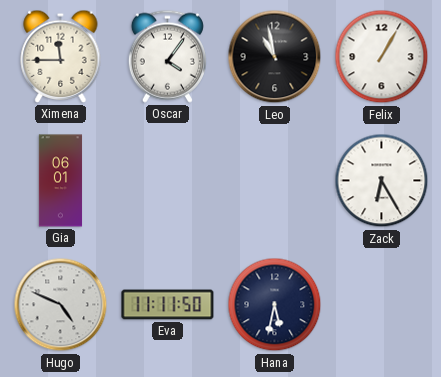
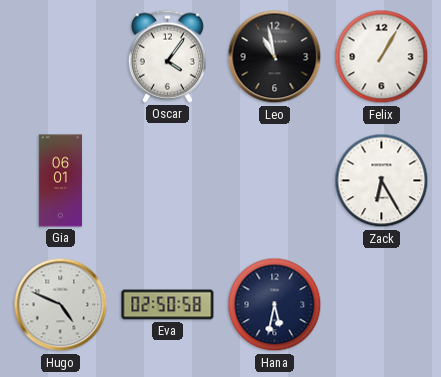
Ximena: 11:45 -> none
Eva: 11:11 -> 02:50
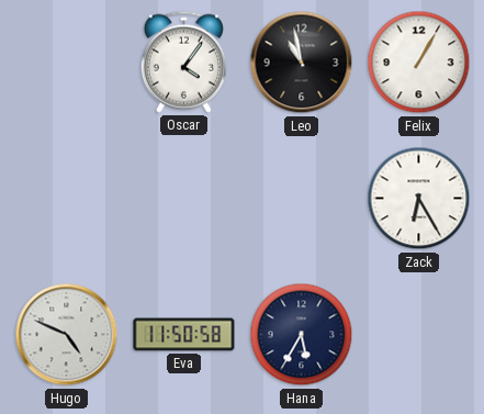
Gia: 06:01 -> none
Eva: 02:50 -> 11:50
Hana: 5:32 -> 5:35
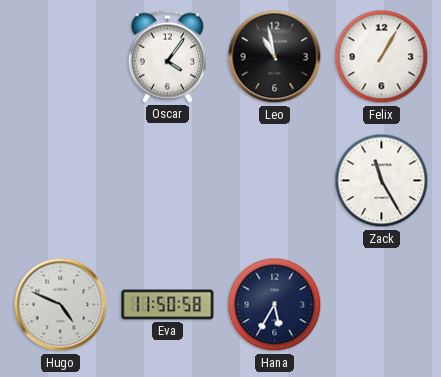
Zack: 6:25 -> 11:25
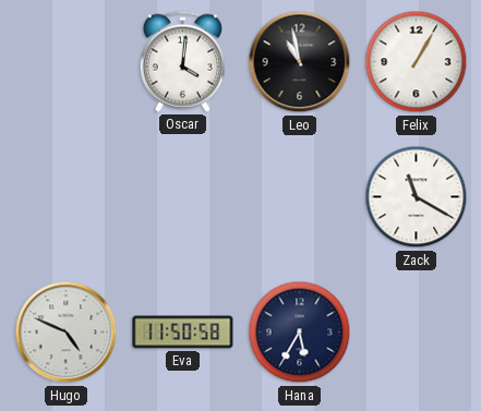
Oscar: 4:06 -> 4:01
Zack: 11:25 -> 11:20
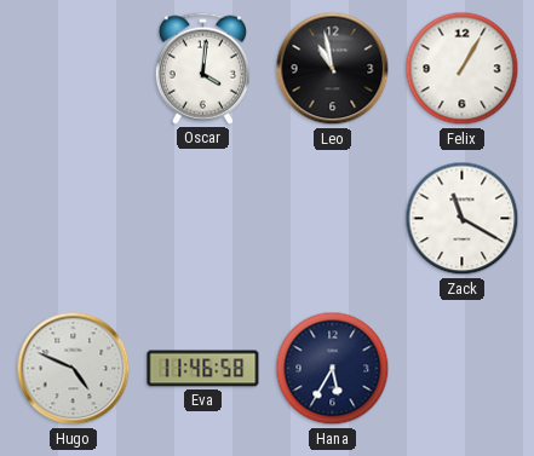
Eva: 11:50 -> 11:46
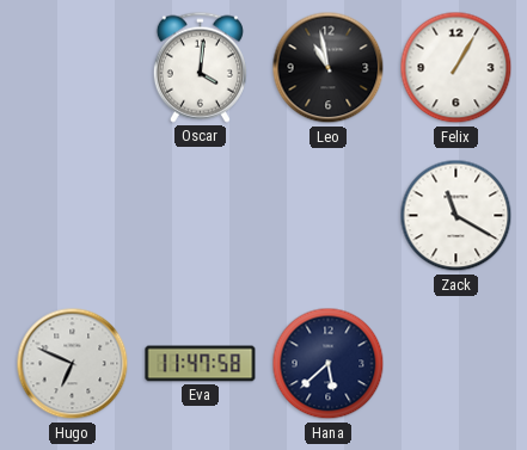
Hugo: 4:49 -> 6:49
Eva: 11:46 -> 11:47
Hana: 5:35 -> 5:38
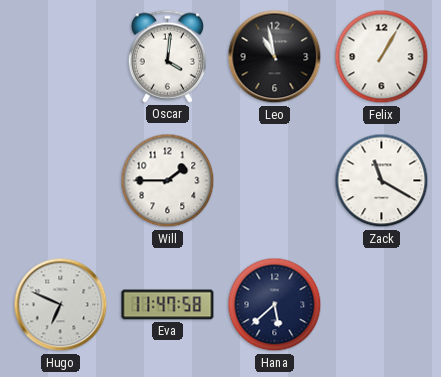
Will: none -> 1:45
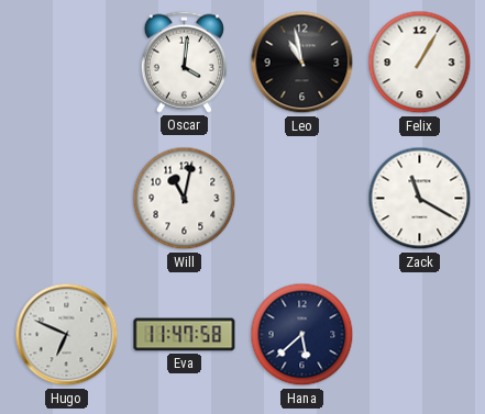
Will: 1:45 -> 11:02
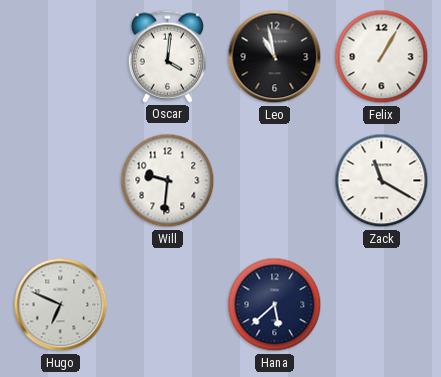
Will: 11:02 -> 9:31
Eva: 11:47 -> none
